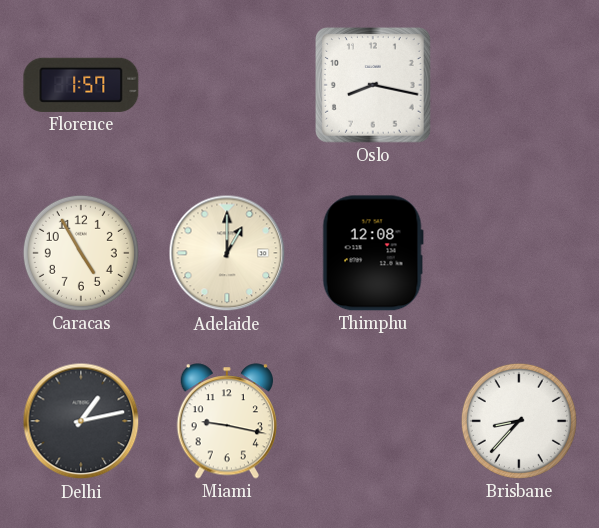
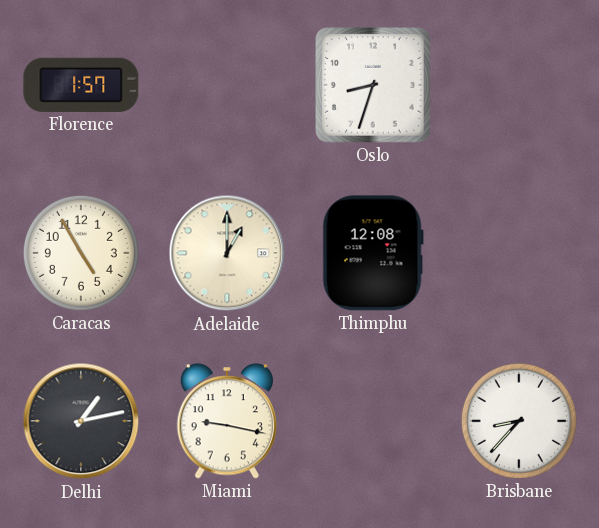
Oslo: 8:17 -> 8:33
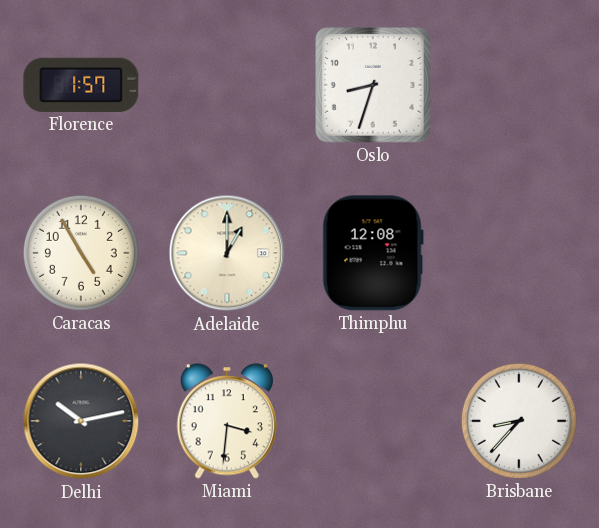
Delhi: 1:13 -> 10:13
Miami: 9:17 -> 3:31
